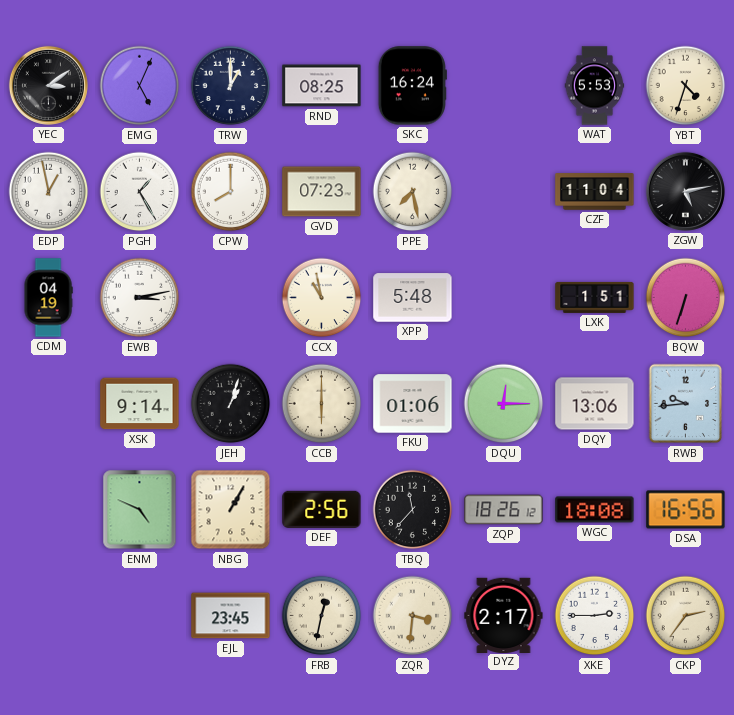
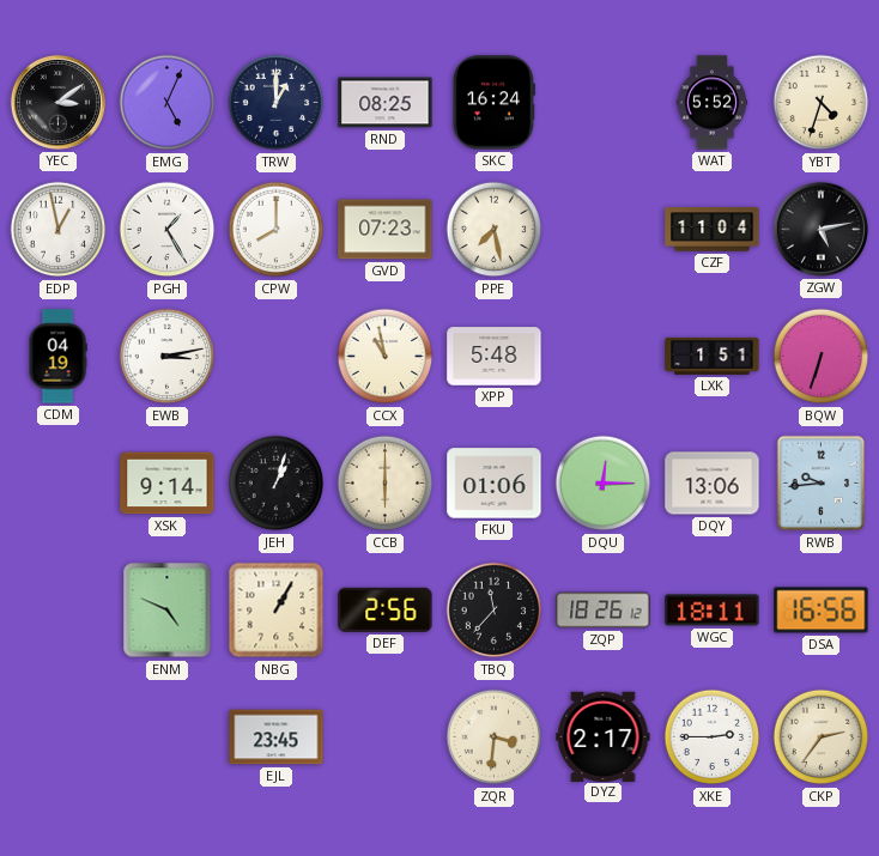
WAT: 5:53 -> 5:52
WGC: 18:08 -> 18:11
FRB: 12:32 -> none
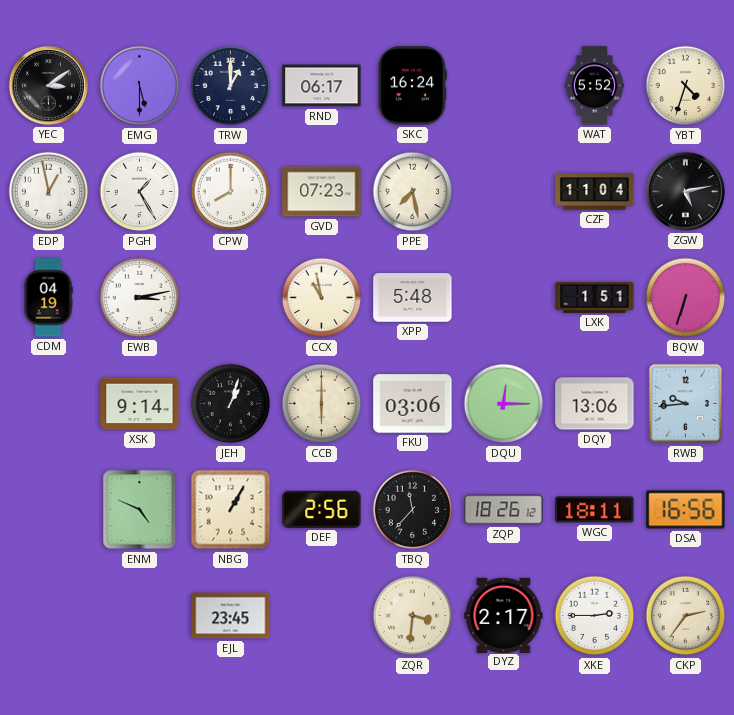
EMG: 5:04 -> 5:30
RND: 08:25 -> 06:17
FKU: 01:06 -> 03:06
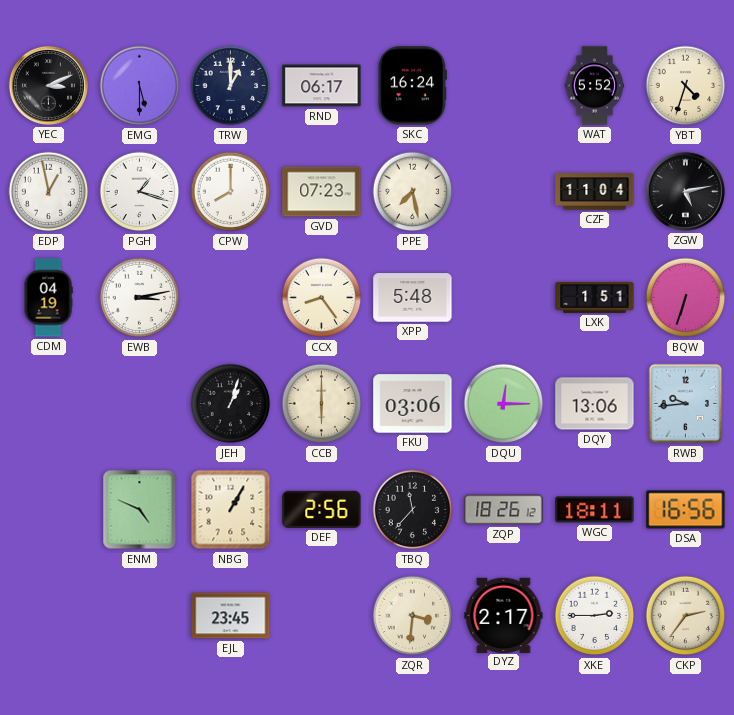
YEC: 3:09 -> 3:11
PGH: 1:25 -> 1:18
CCX: 10:58 -> 8:24
XSK: 9:14 -> none
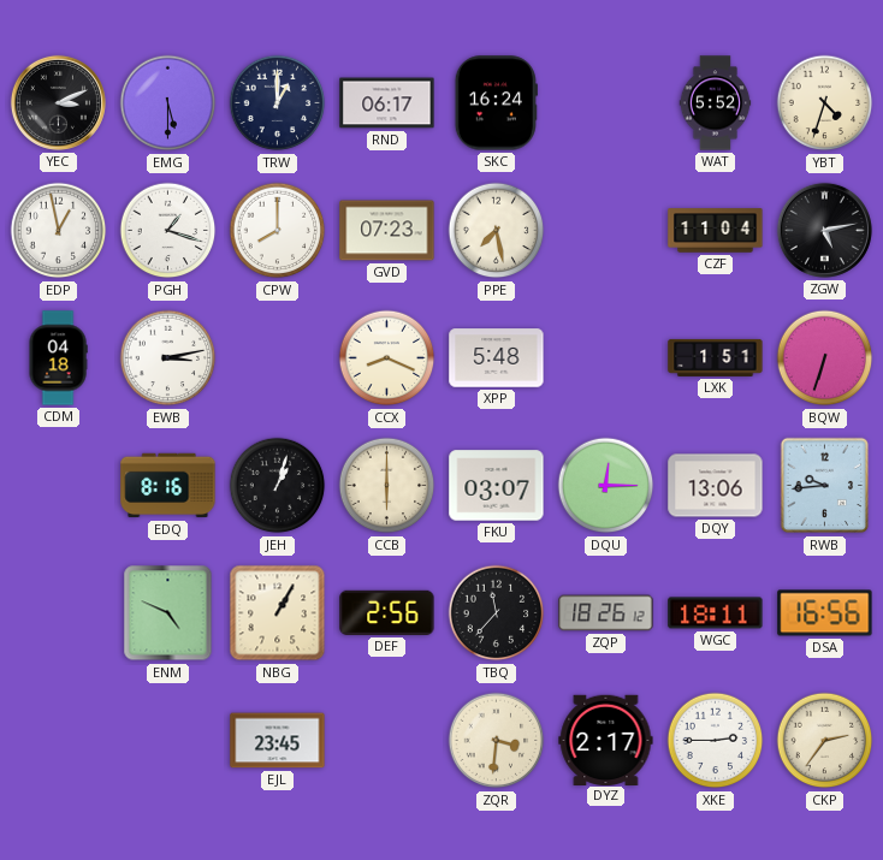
CDM: 04:19 -> 04:18
CCX: 8:24 -> 8:19
EDQ: none -> 8:16
FKU: 03:06 -> 03:07
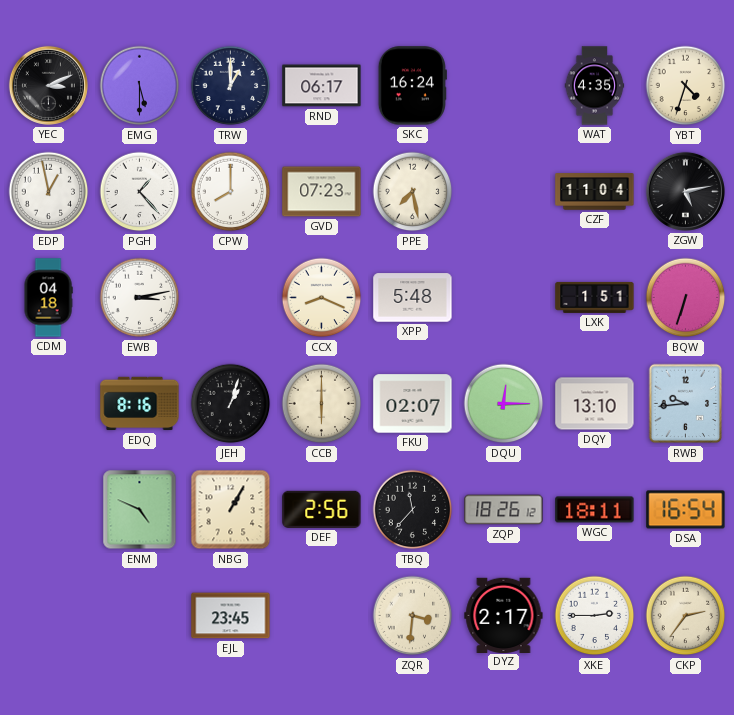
WAT: 5:52 -> 4:35
PGH: 1:18 -> 1:23
FKU: 03:07 -> 02:07
DQY: 13:06 -> 13:10
DSA: 16:56 -> 16:54
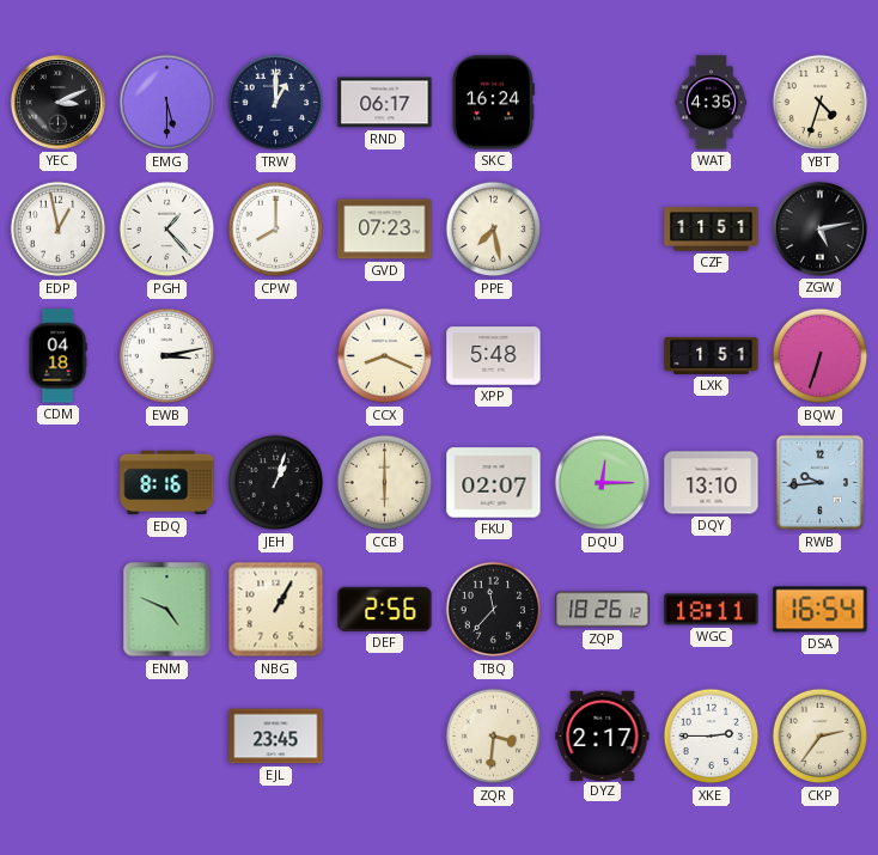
CZF: 11:04 -> 11:51
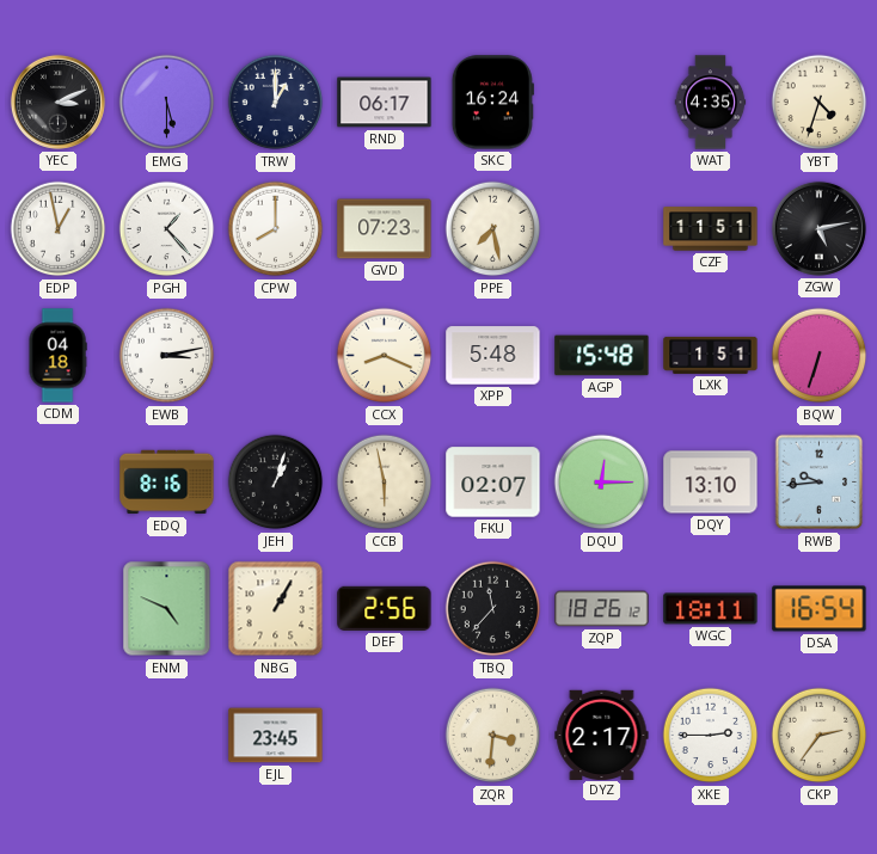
AGP: none -> 15:48
CCB: 6:00 -> 5:58
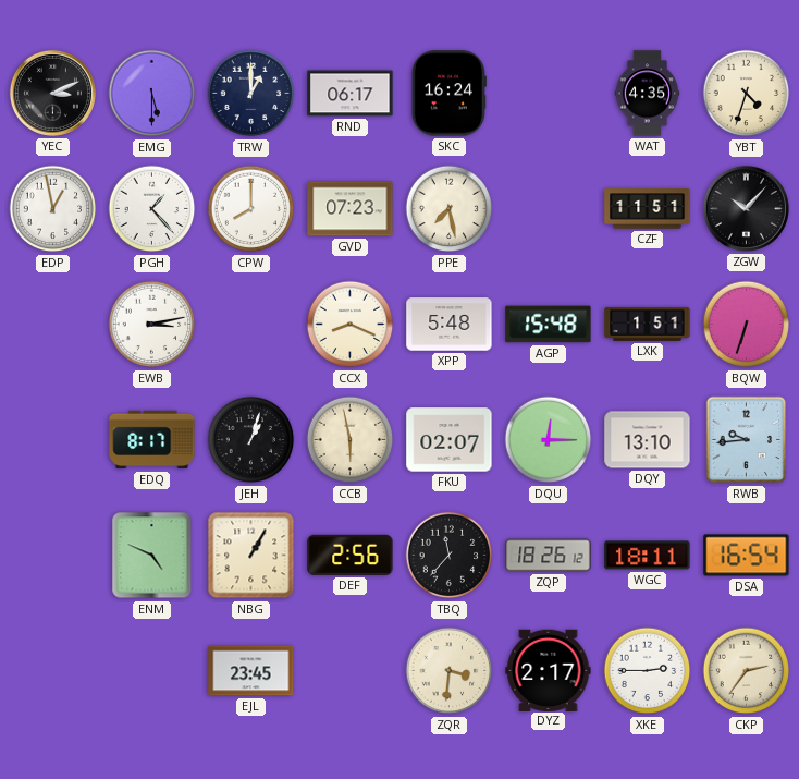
ZGW: 5:13 -> 10:07
CDM: 04:18 -> none
EDQ: 8:16 -> 8:17
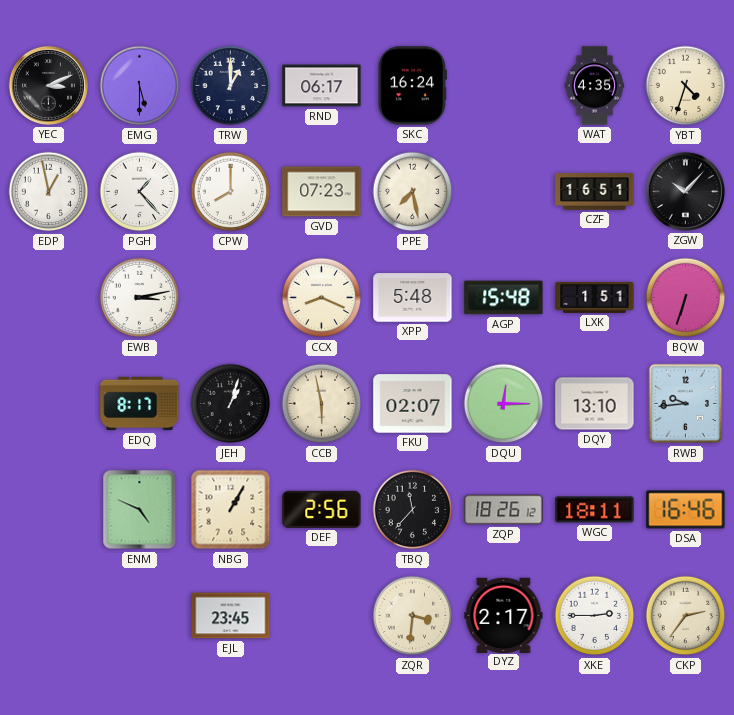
CZF: 11:51 -> 16:51
DSA: 16:54 -> 16:46
